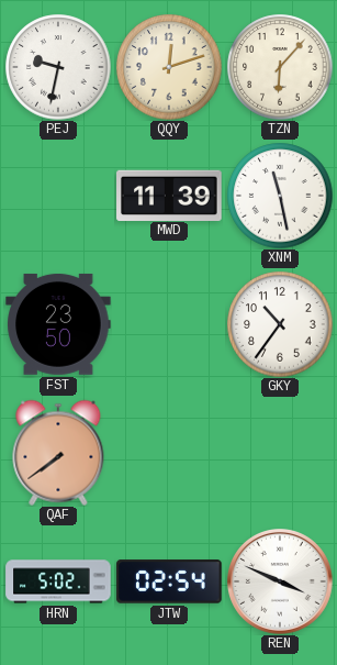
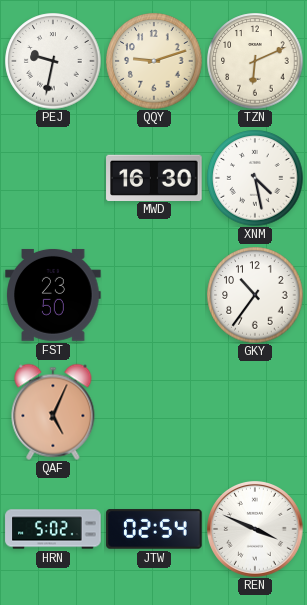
QQY: 12:12 -> 9:12
TZN: 6:07 -> 6:11
MWD: 11:39 -> 16:30
XNM: 11:28 -> 4:28
QAF: 7:39 -> 5:04
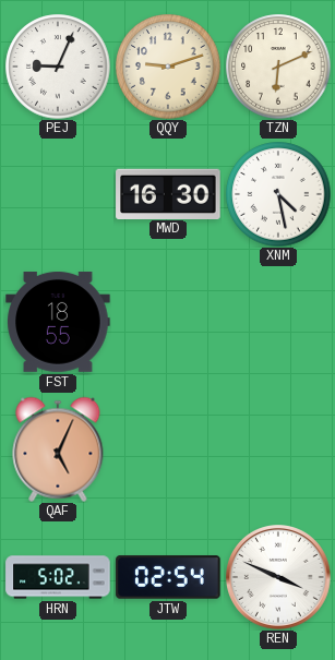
PEJ: 9:32 -> 9:04
FST: 23:50 -> 18:55
GKY: 10:36 -> none
